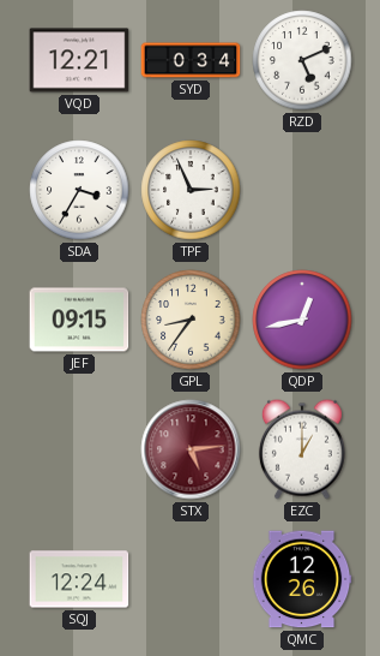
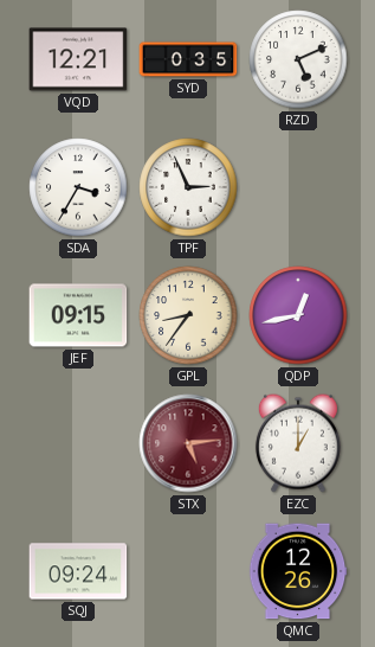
SYD: 0:34 -> 0:35
SQJ: 12:24 -> 09:24
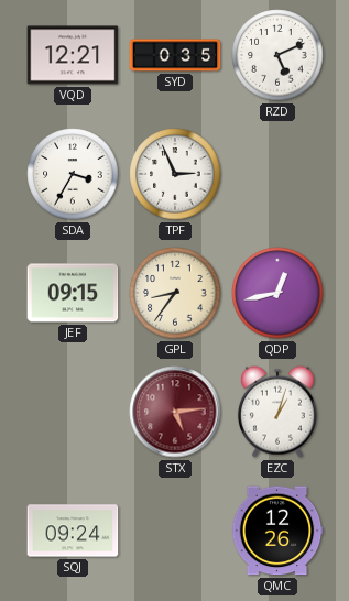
EZC: 1:00 -> 1:03
